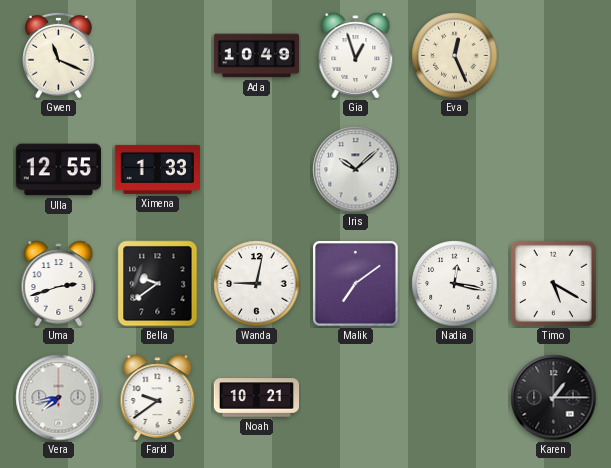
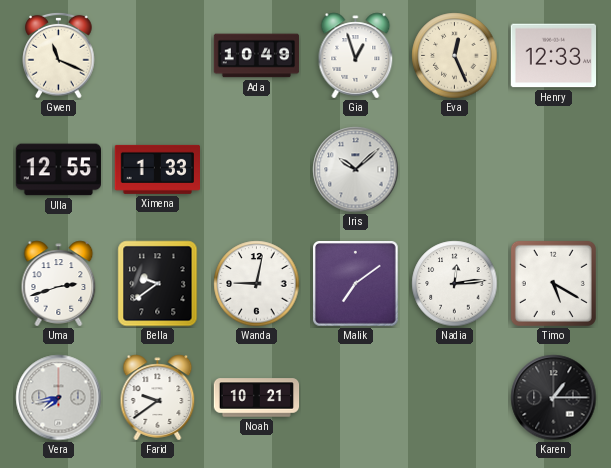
Henry: none -> 12:33
Nadia: 12:17 -> 12:14
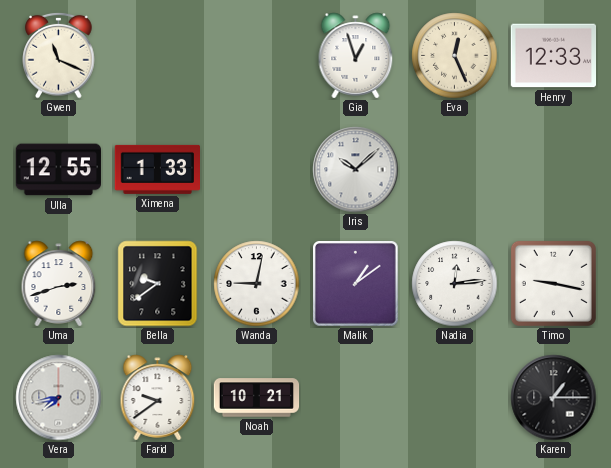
Ada: 10:49 -> none
Malik: 7:09 -> 1:09
Timo: 5:20 -> 9:17
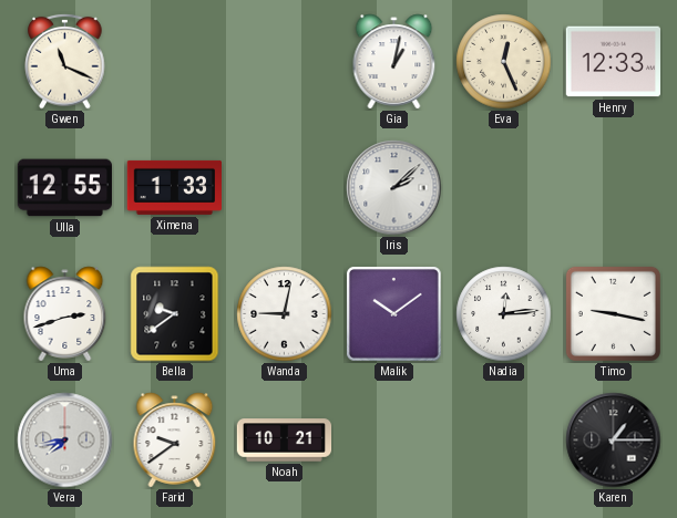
Gia: 12:57 -> 1:02
Iris: 10:08 -> 2:08
Malik: 1:09 -> 10:09
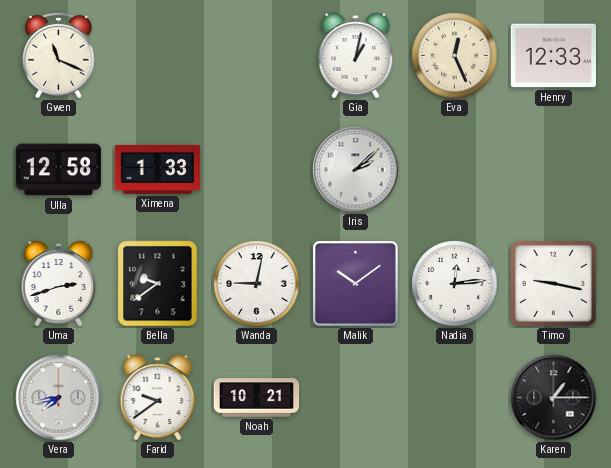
Ulla: 12:55 -> 12:58
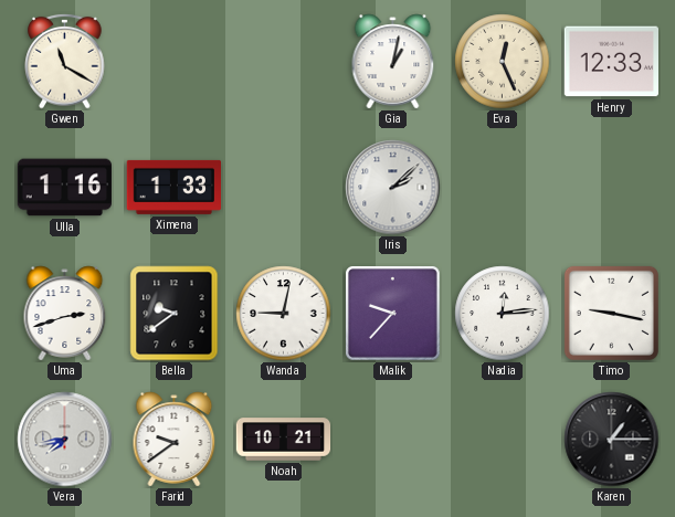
Gwen: 11:19 -> 11:20
Ulla: 12:58 -> 1:16
Malik: 10:09 -> 9:37
